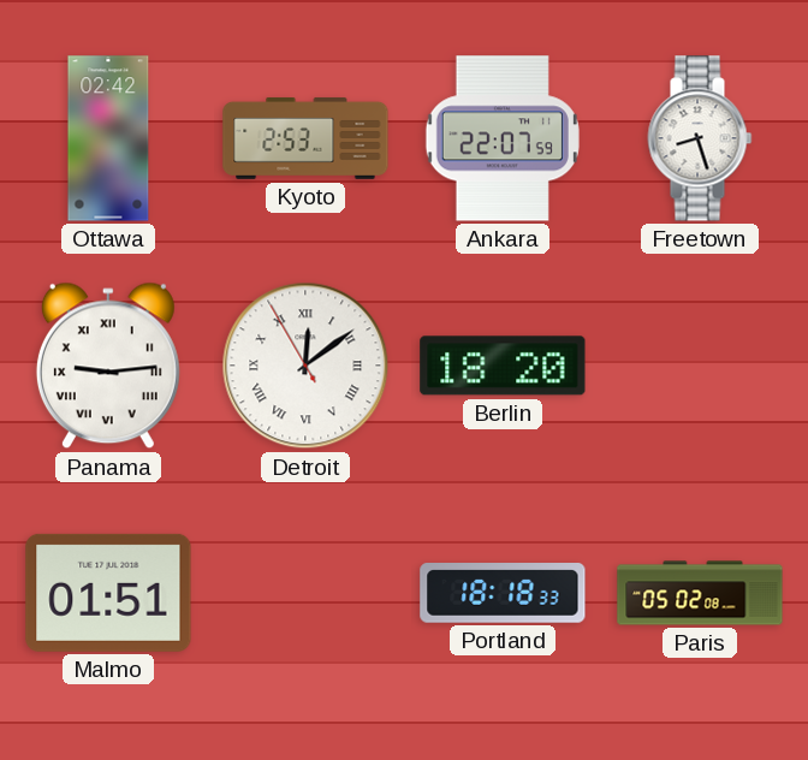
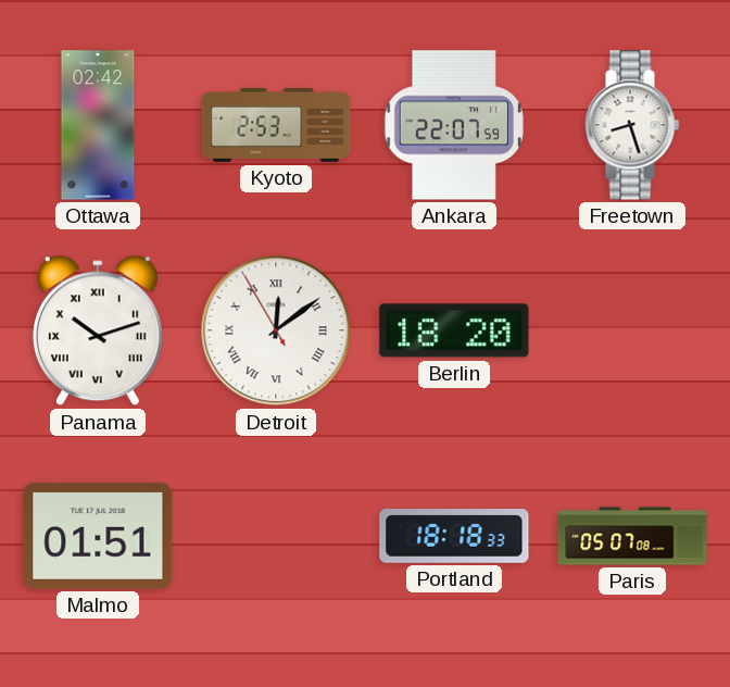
Panama: 9:14 -> 10:12
Paris: 05:02 -> 05:07
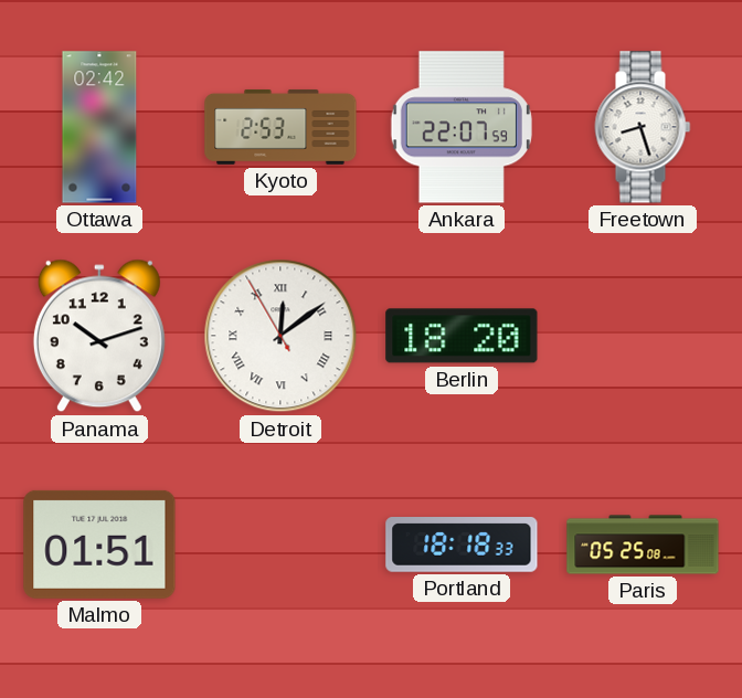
Panama numerals: Roman -> Arabic
Paris: 05:07 -> 05:25
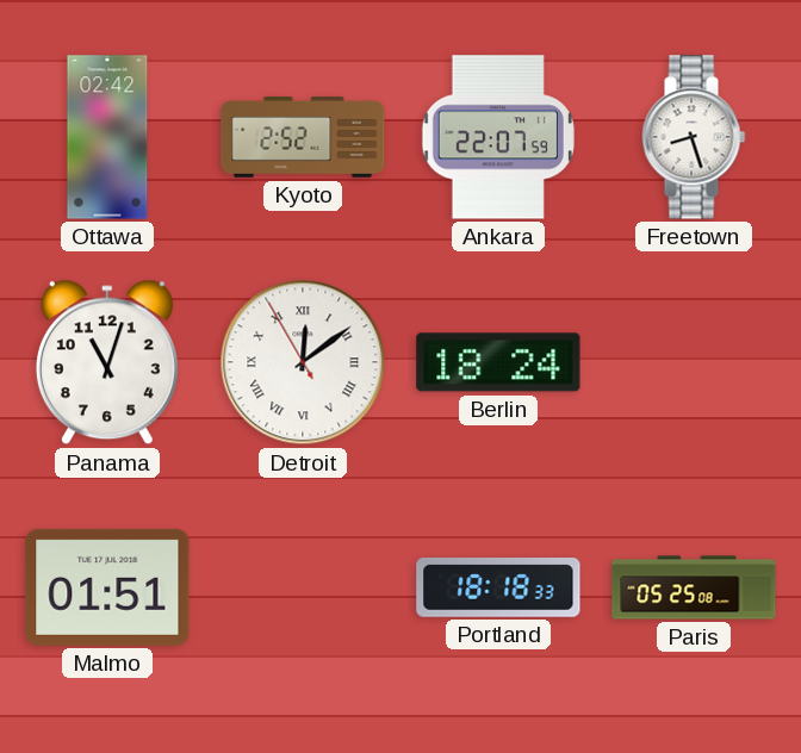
Kyoto: 2:53 -> 2:52
Panama: 10:12 -> 11:03
Berlin: 18:20 -> 18:24
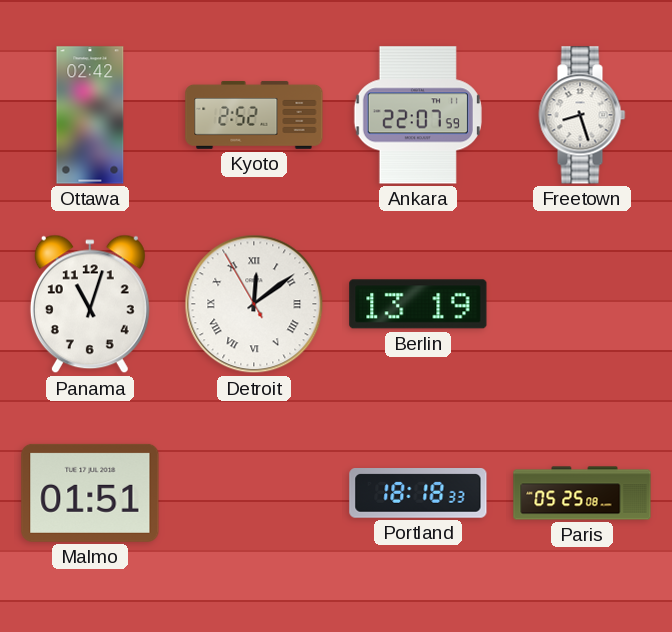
Berlin: 18:24 -> 13:19
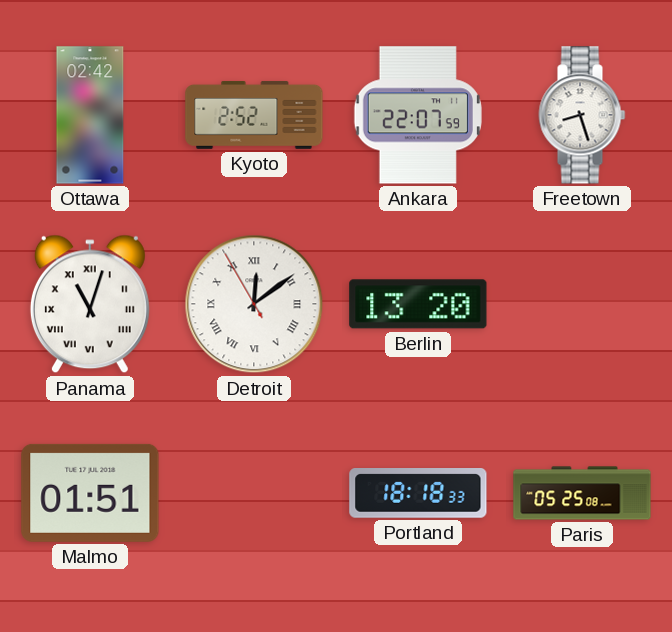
Panama numerals: Arabic -> Roman
Berlin: 13:19 -> 13:20
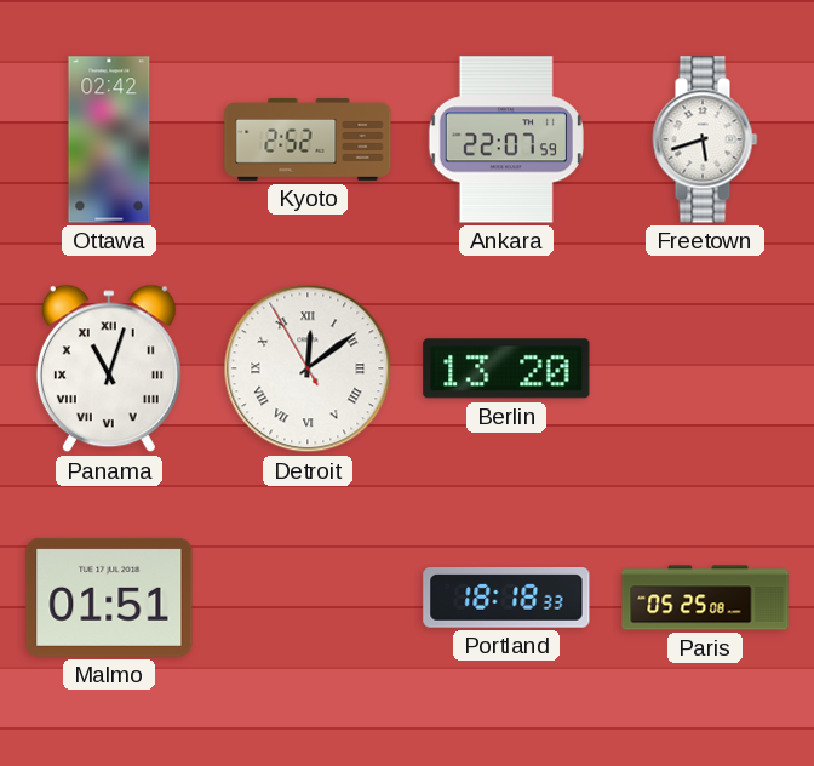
Freetown: 8:27 -> 5:42
